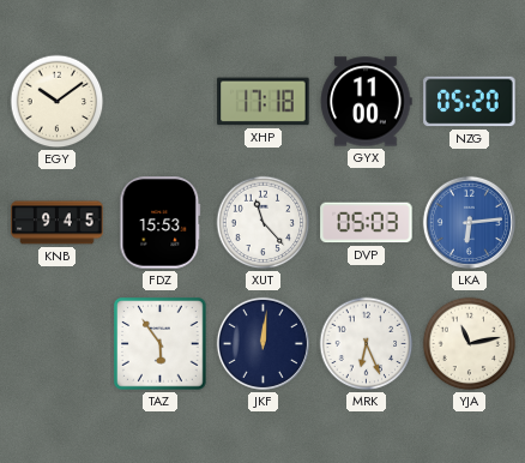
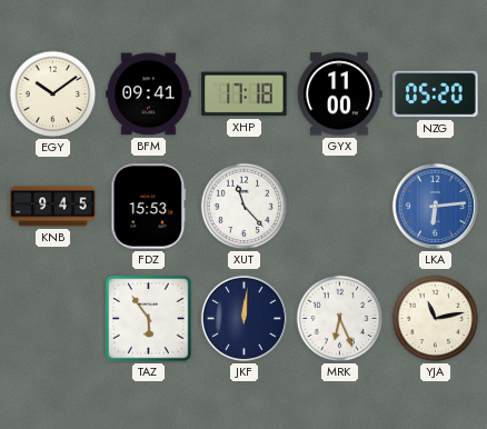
BFM: none -> 09:41
DVP: 05:03 -> none
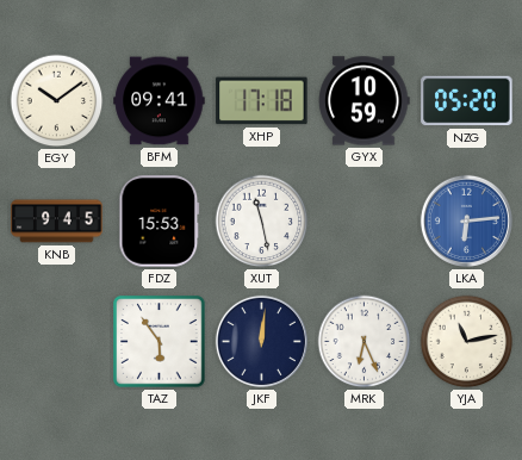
GYX: 11:00 -> 10:59
XUT: 11:23 -> 11:28
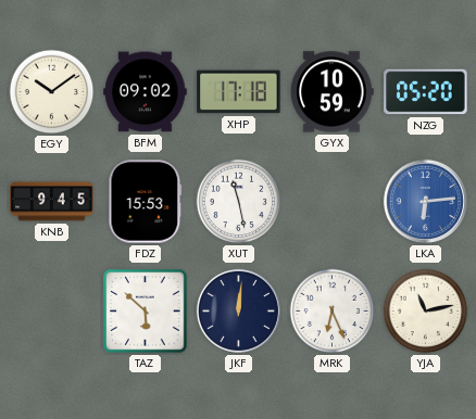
BFM: 09:41 -> 09:02
TAZ: 5:54 -> 5:52
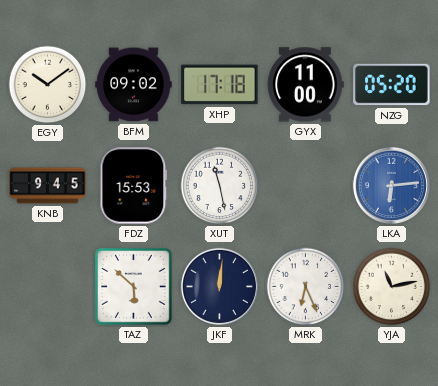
GYX: 10:59 -> 11:00
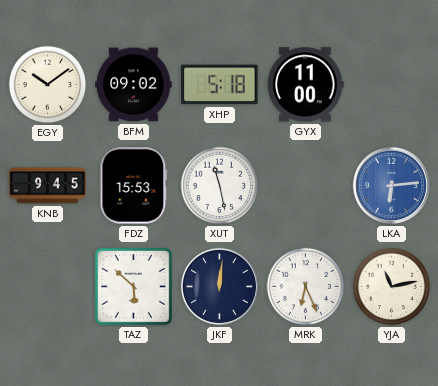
XHP: 17:18 -> 5:18
NZG: 05:20 -> none
